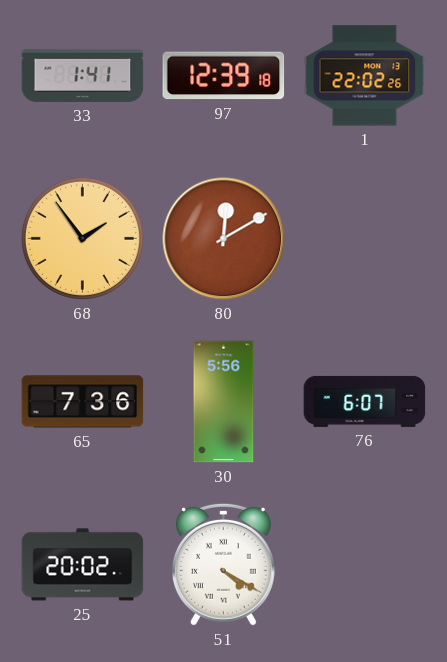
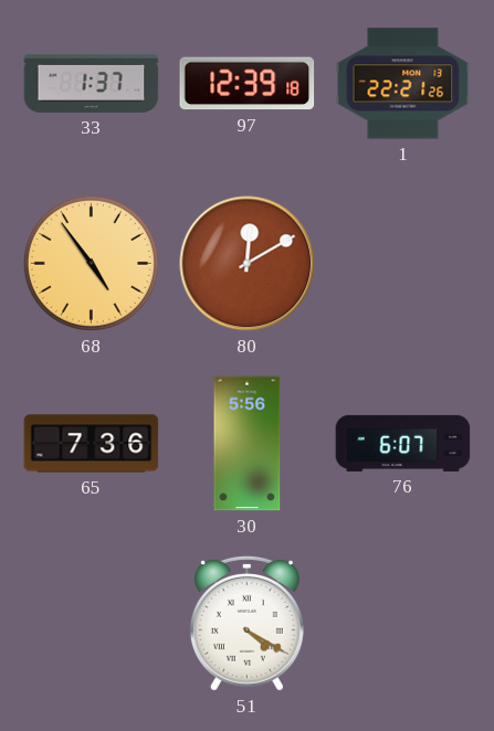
33: 1:41 -> 1:37
1: 22:02 -> 22:21
68: 1:54 -> 4:54
25: 20:02 -> none
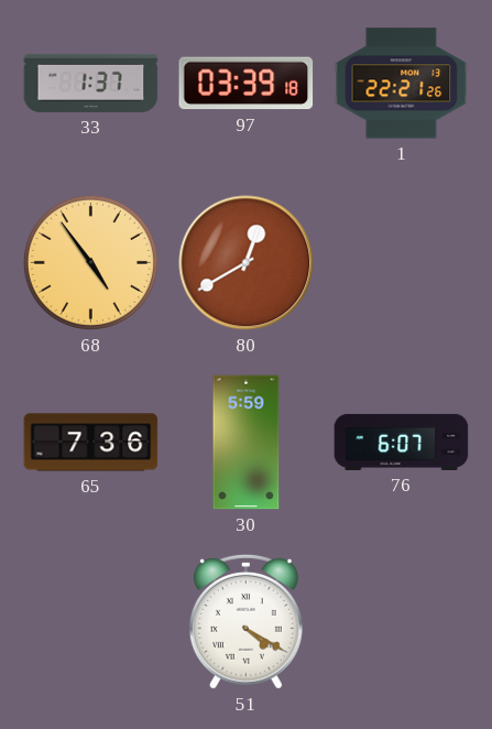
97: 12:39 -> 03:39
80: 12:10 -> 12:40
30: 5:56 -> 5:59
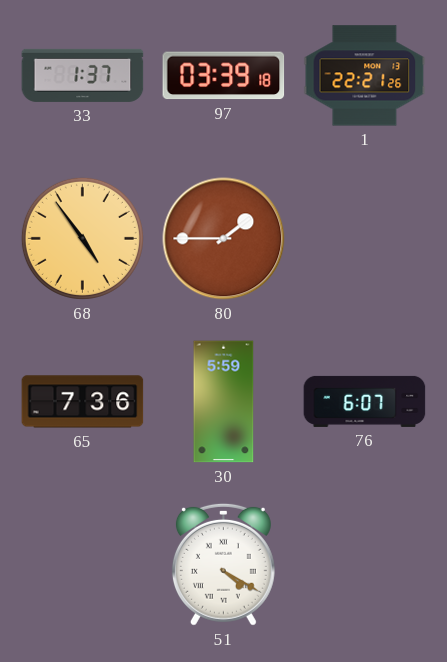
80: 12:40 -> 1:45
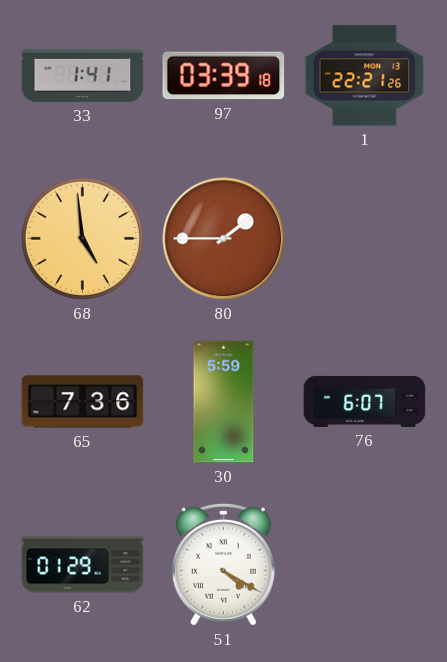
33: 1:37 -> 1:41
68: 4:54 -> 4:59
62: none -> 01:29
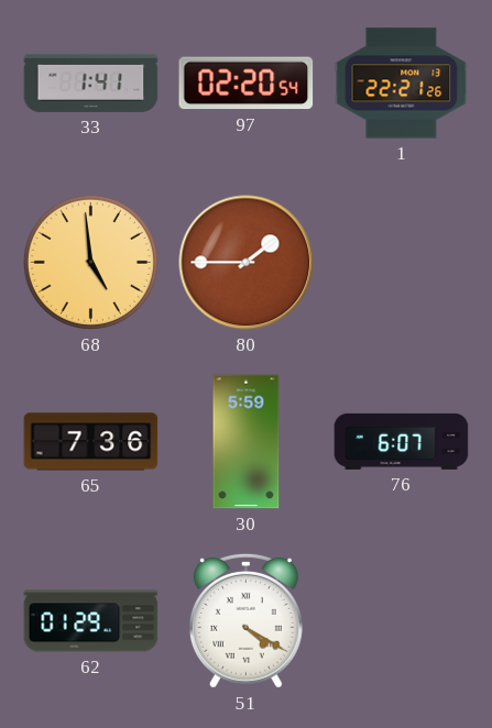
97: 03:39 -> 02:20
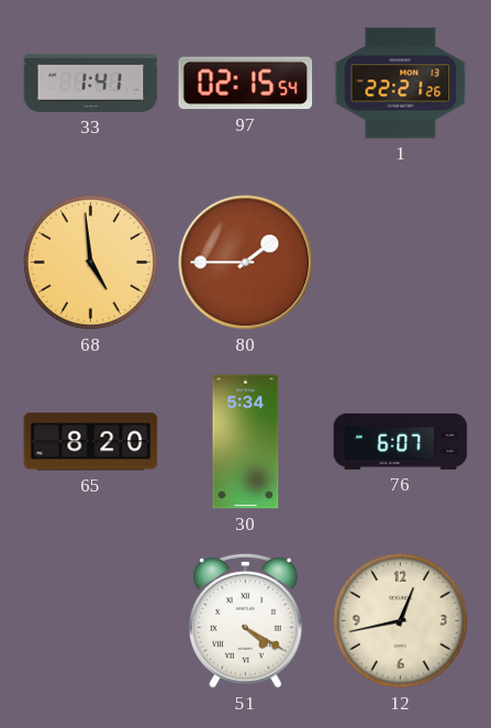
97: 02:20 -> 02:15
65: 7:36 -> 8:20
30: 5:59 -> 5:34
62: 01:29 -> none
12: none -> 12:43
